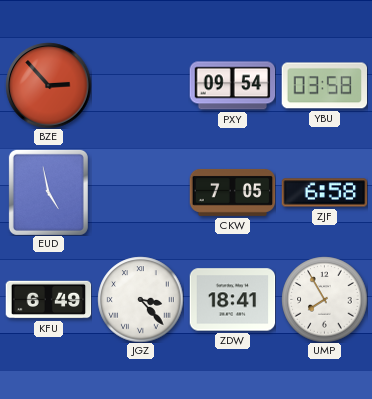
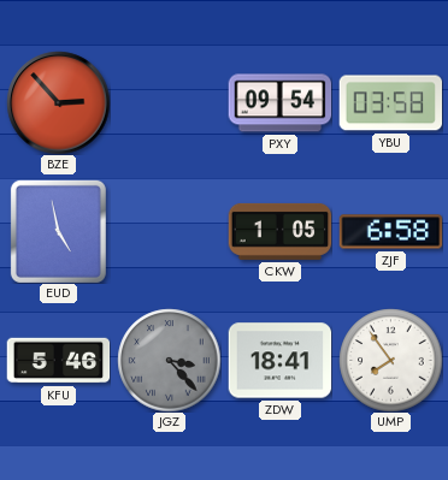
CKW: 7:05 -> 1:05
KFU: 6:49 -> 5:46
JGZ dial: white -> grey
UMP: 7:55 -> 7:54
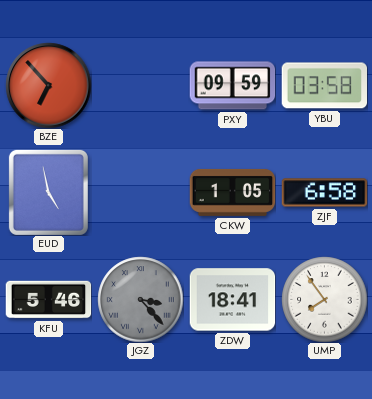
BZE: 2:53 -> 6:53
PXY: 09:54 -> 09:59
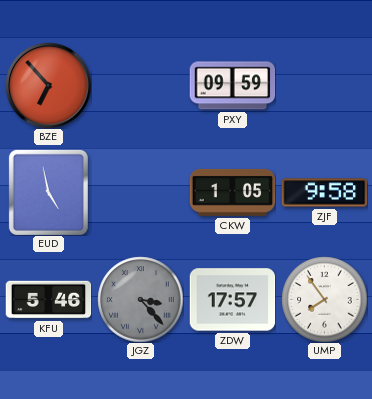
YBU: 03:58 -> none
ZJF: 6:58 -> 9:58
ZDW: 18:41 -> 17:57
